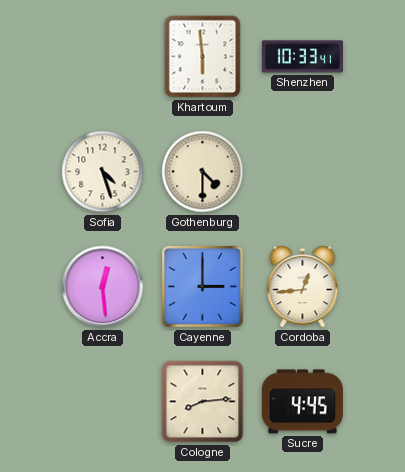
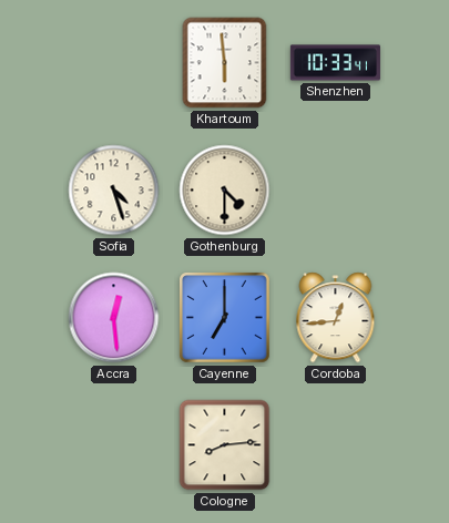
Cayenne: 3:00 -> 7:00
Sucre: 4:45 -> none
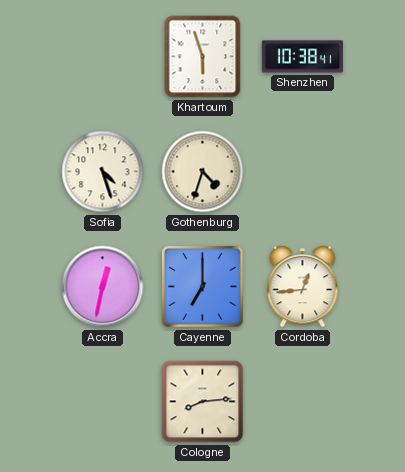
Khartoum: 5:59 -> 5:57
Shenzhen: 10:33 -> 10:38
Gothenburg: 4:30 -> 4:33
Accra: 12:29 -> 12:32
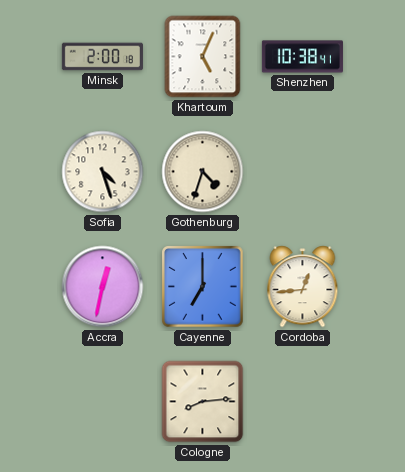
Minsk: none -> 2:00
Khartoum: 5:57 -> 5:04
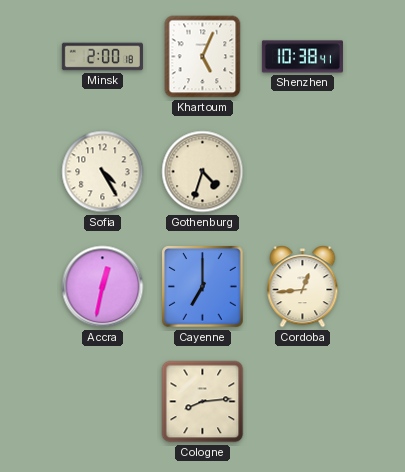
Sofia: 4:27 -> 4:25
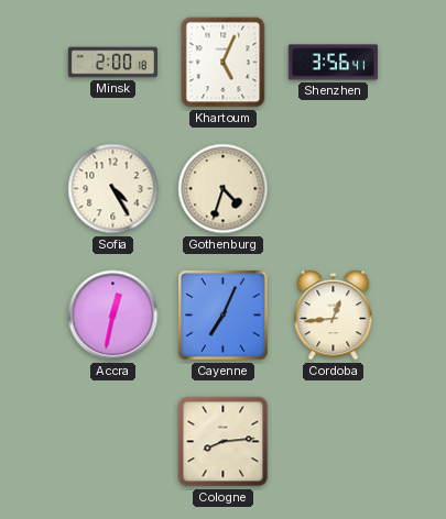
Shenzhen: 10:38 -> 3:56
Cayenne: 7:00 -> 7:04
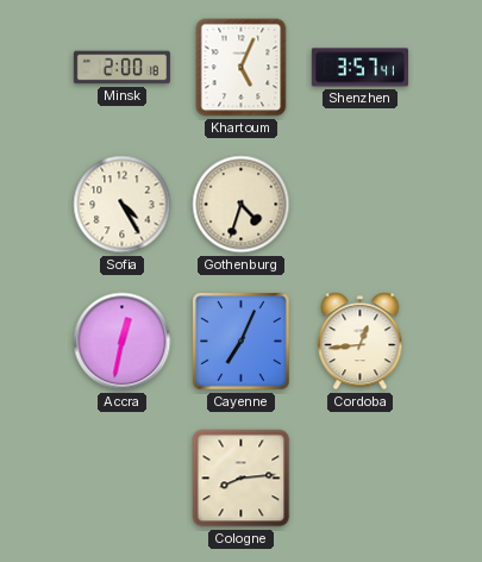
Shenzhen: 3:56 -> 3:57
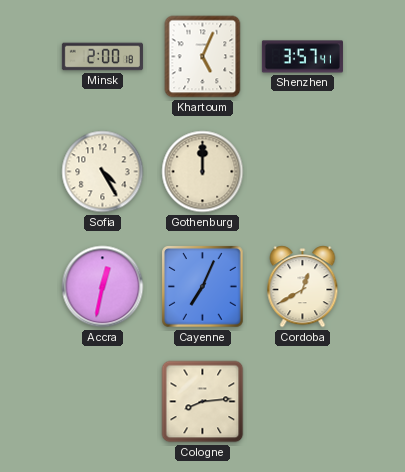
Gothenburg: 4:33 -> 12:00
Cordoba: 12:44 -> 12:40
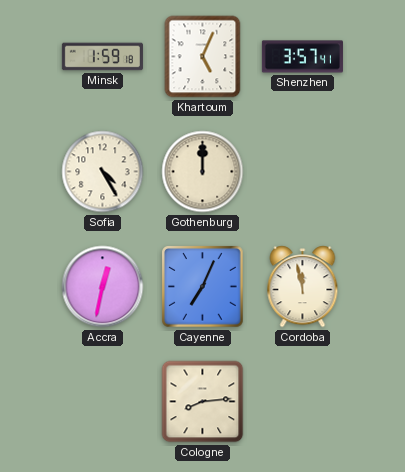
Minsk: 2:00 -> 1:59
Cordoba: 12:40 -> 11:58
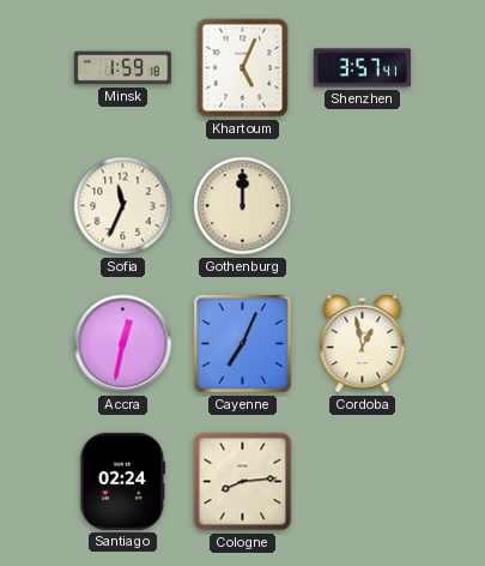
Sofia: 4:25 -> 11:34
Cordoba: 11:58 -> 12:58
Santiago: none -> 02:24
